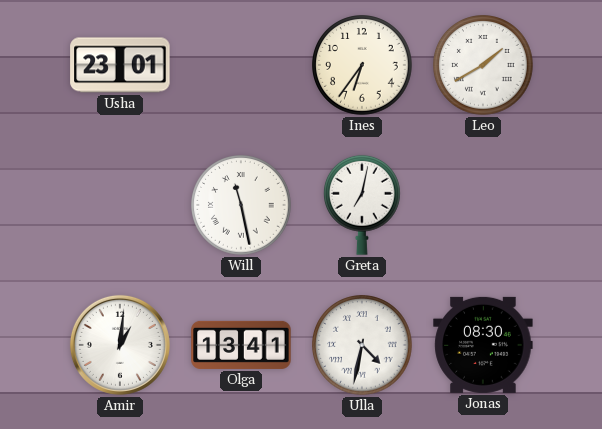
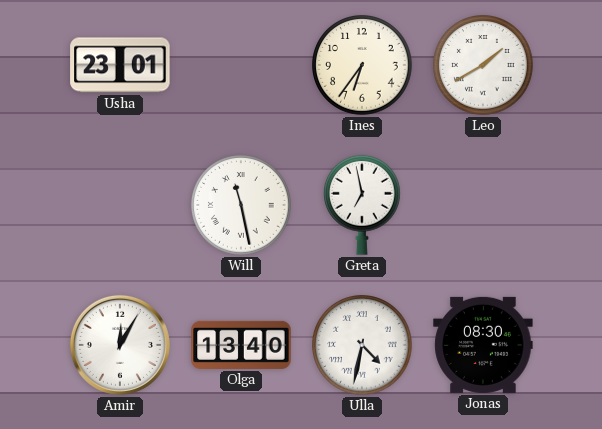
Greta: 7:02 -> 6:58
Amir: 1:01 -> 12:05
Olga: 13:41 -> 13:40
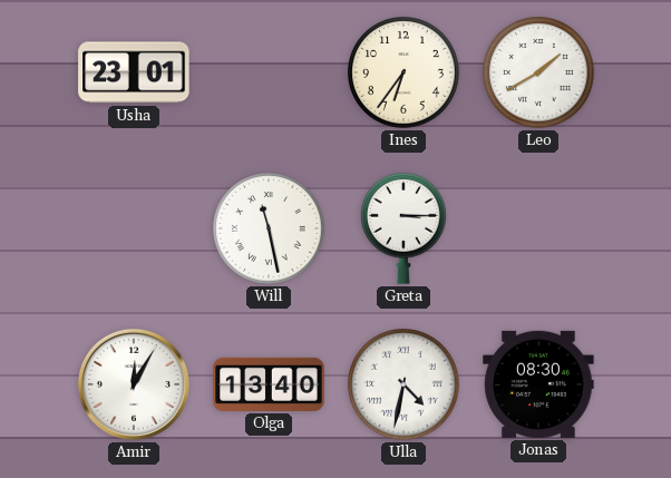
Greta: 6:58 -> 3:15
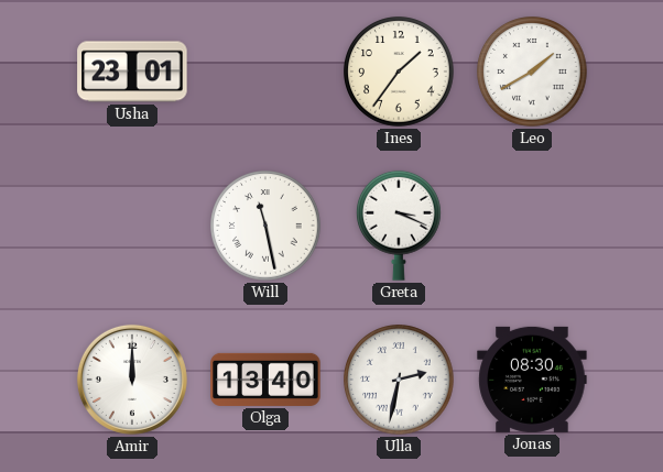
Ines: 6:36 -> 1:36
Greta: 3:15 -> 3:19
Amir: 12:05 -> 12:00
Ulla: 4:32 -> 2:32
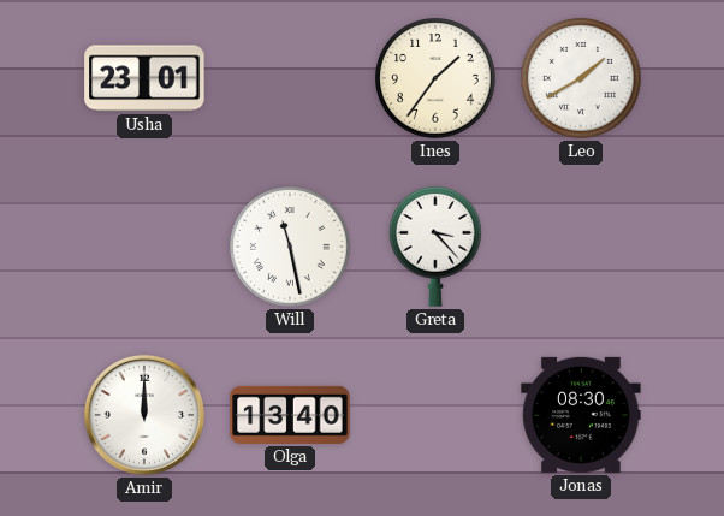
Greta: 3:19 -> 3:23
Ulla: 2:32 -> none
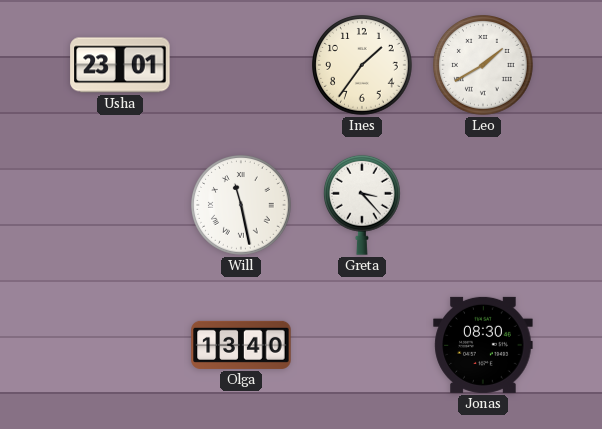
Amir: 12:00 -> none
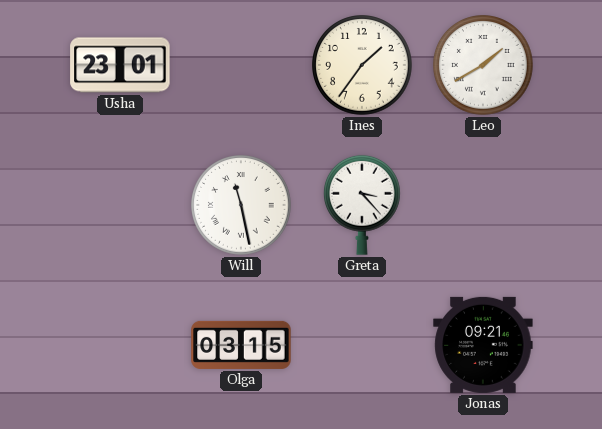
Olga: 13:40 -> 03:15
Jonas: 08:30 -> 09:21
